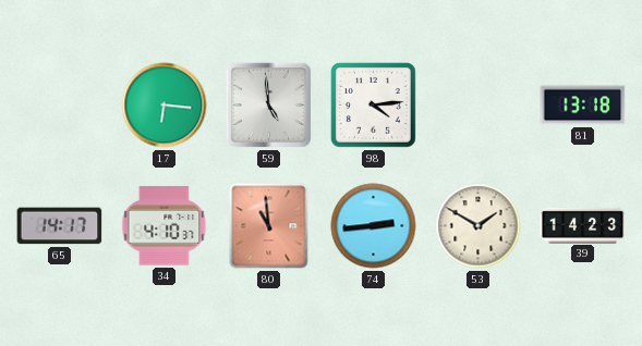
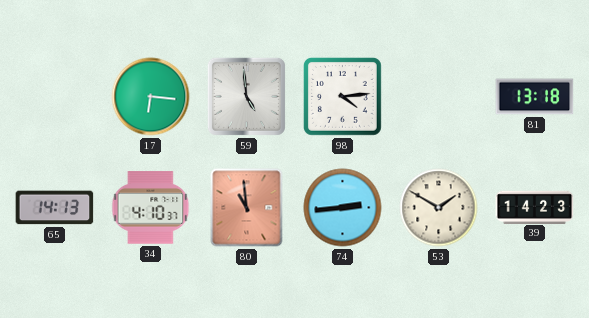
65: 14:17 -> 14:13
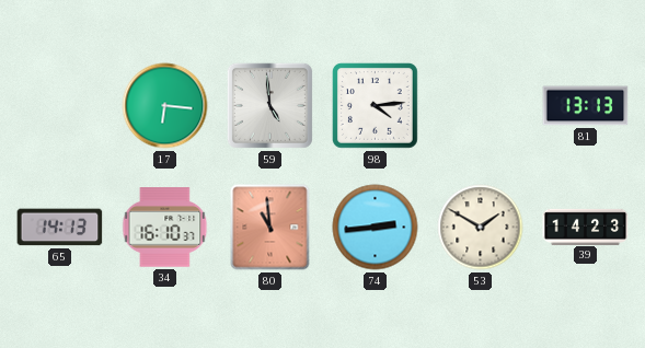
81: 13:18 -> 13:13
34: 4:10 -> 16:10
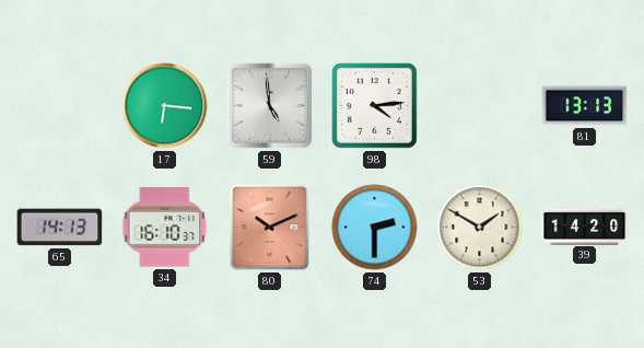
80: 10:59 -> 10:11
74: 2:44 -> 2:30
39: 14:23 -> 14:20
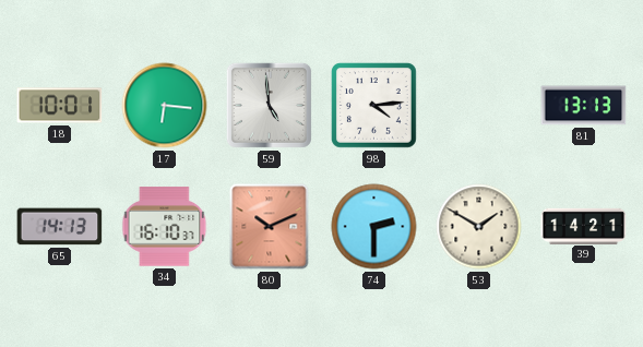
18: none -> 10:01
39: 14:20 -> 14:21
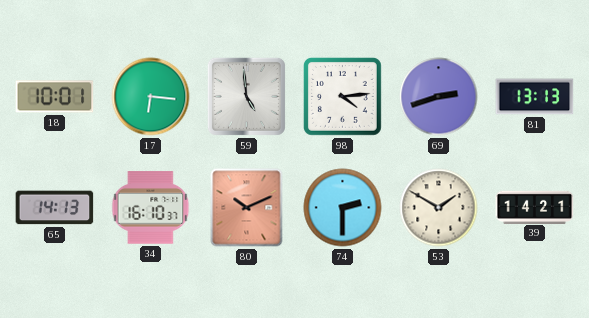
69: none -> 2:42
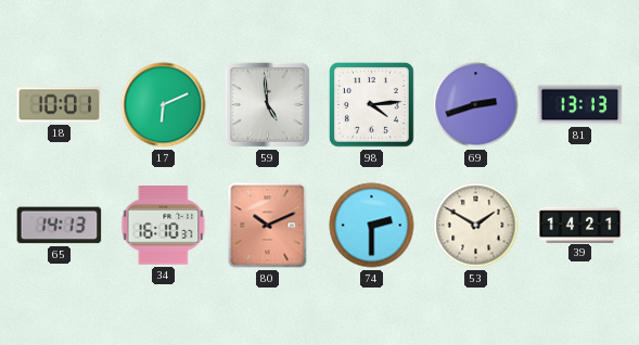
17: 6:16 -> 6:11
